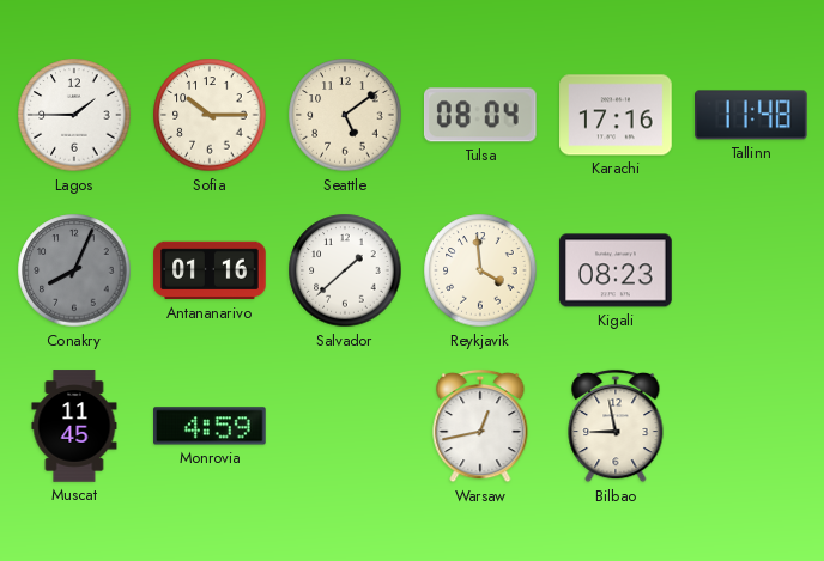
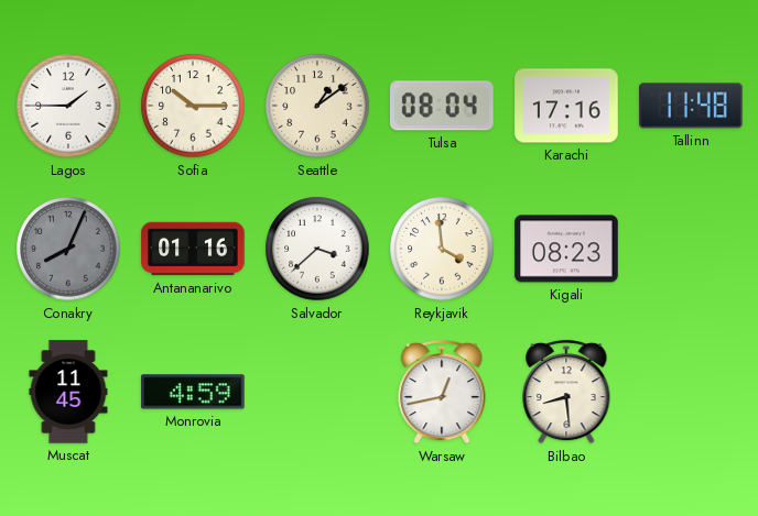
Seattle: 5:09 -> 1:09
Salvador: 1:38 -> 3:38
Bilbao: 8:58 -> 8:29
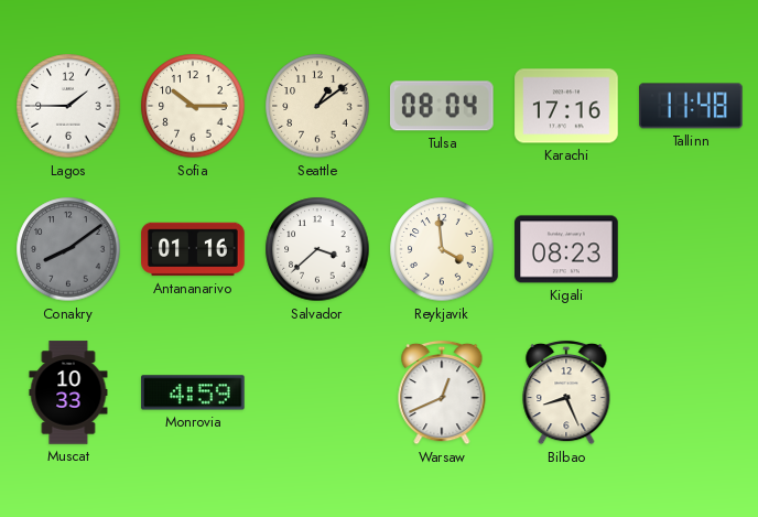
Conakry: 8:04 -> 8:09
Muscat: 11:45 -> 10:33
Warsaw: 12:43 -> 12:41
Bilbao: 8:29 -> 8:26
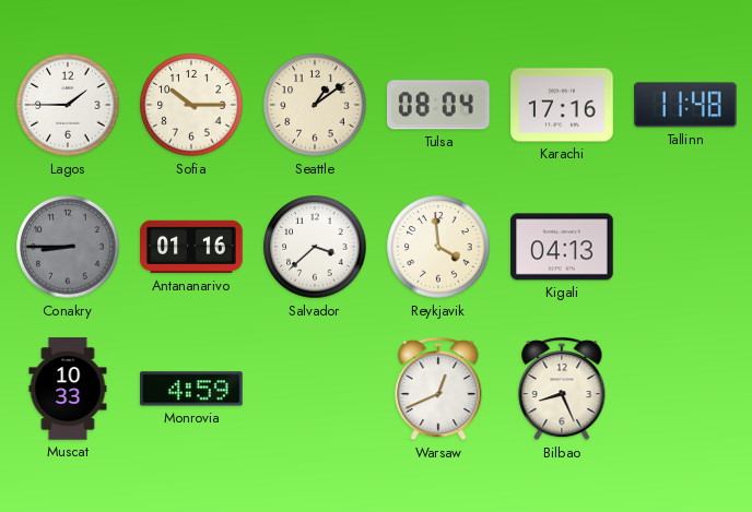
Conakry: 8:09 -> 8:45
Kigali: 08:23 -> 04:13
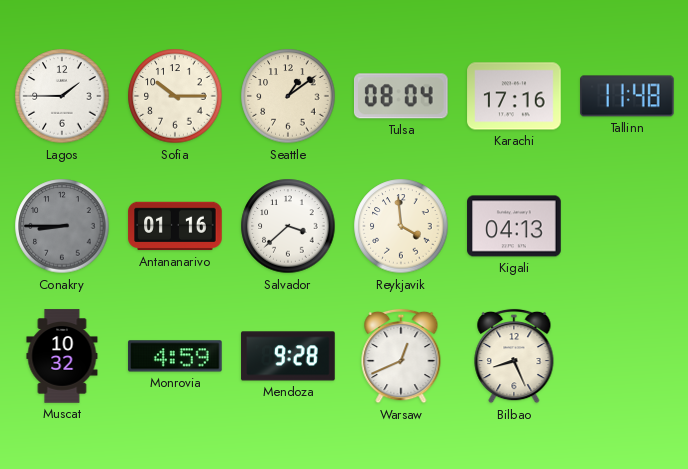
Muscat: 10:33 -> 10:32
Mendoza: none -> 9:28
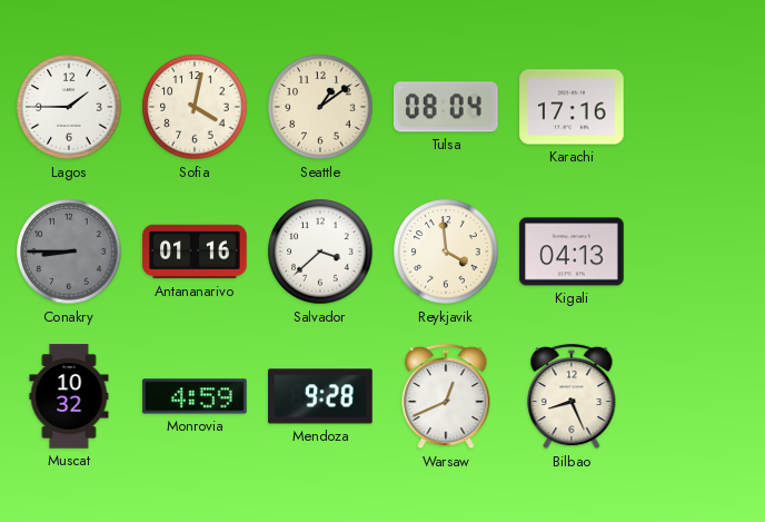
Sofia: 10:15 -> 4:02
Tallinn: 11:48 -> none
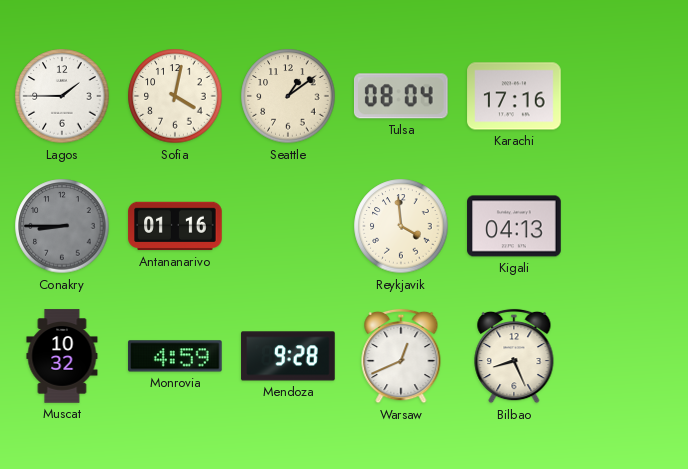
Salvador: 3:38 -> none
